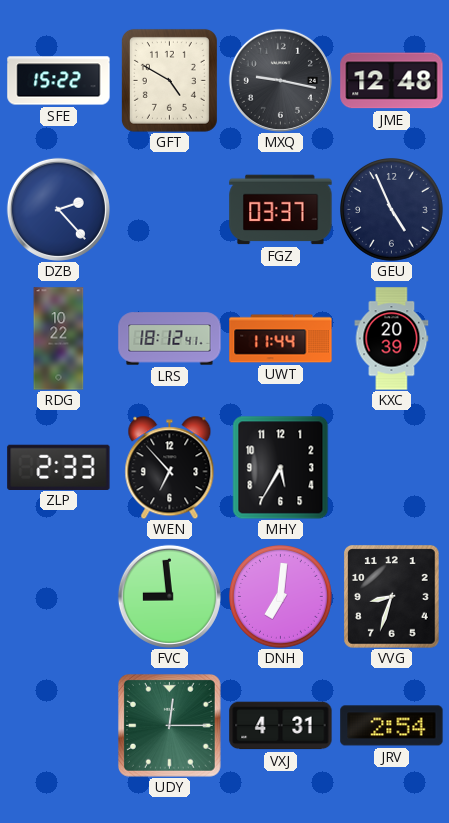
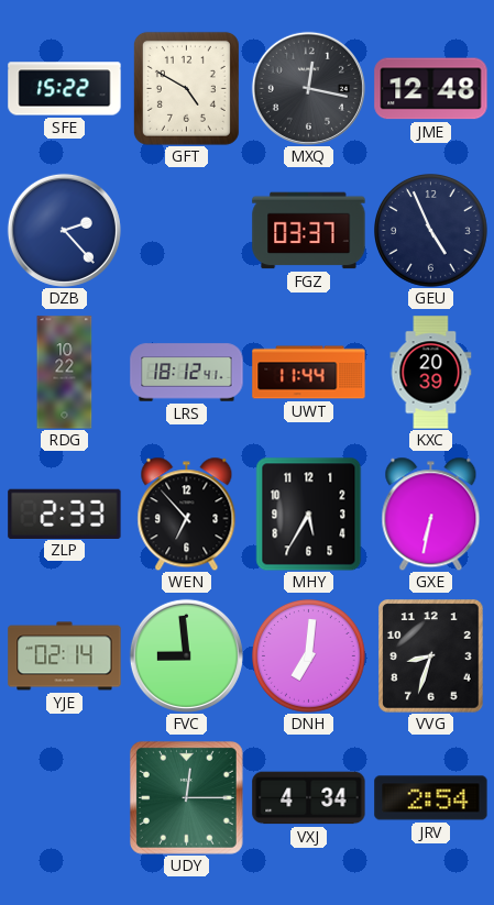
MXQ: 9:17 -> 12:17
GXE: none -> 6:32
YJE: none -> 02:14
VXJ: 4:31 -> 4:34
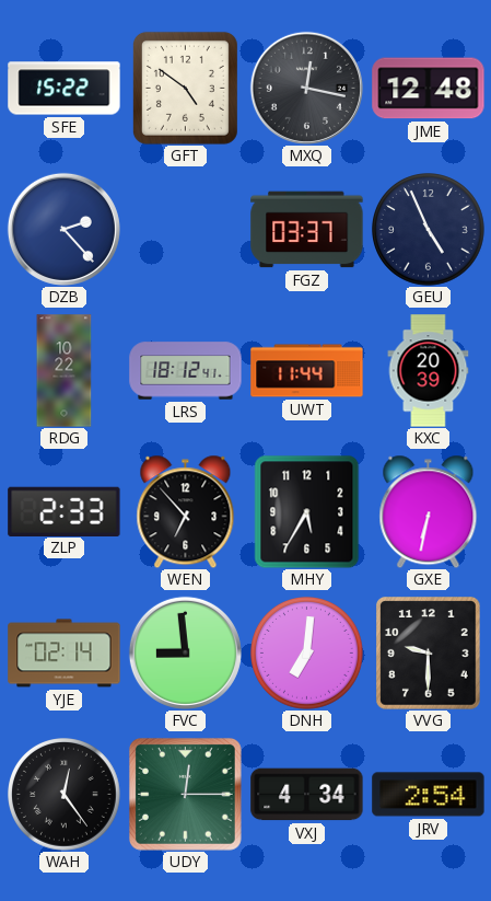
GFT: 4:50 -> 4:51
VVG: 8:33 -> 9:30
WAH: none -> 12:24
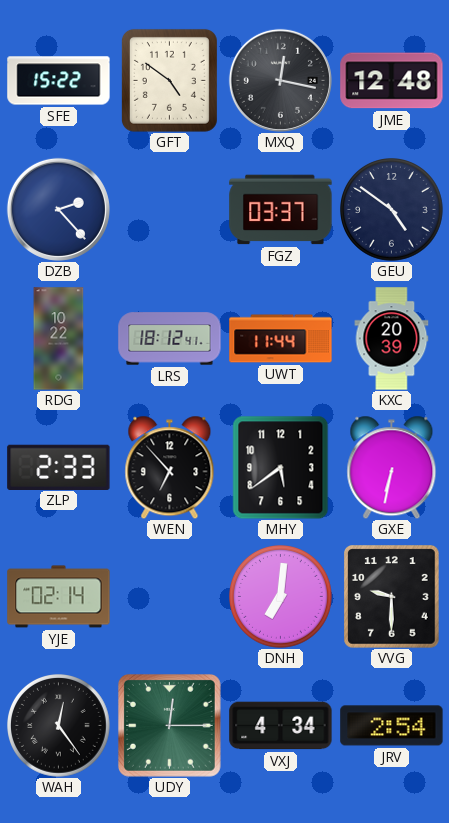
GEU: 4:56 -> 4:51
MHY: 5:35 -> 5:39
FVC: 8:59 -> none
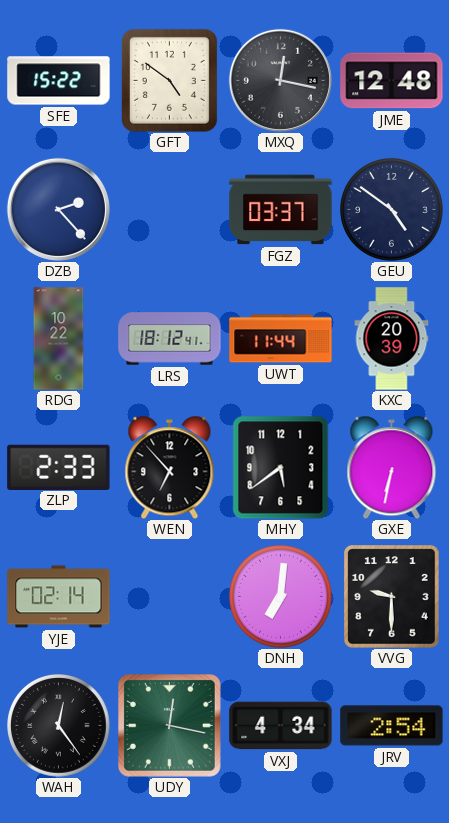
UDY: 12:15 -> 12:17
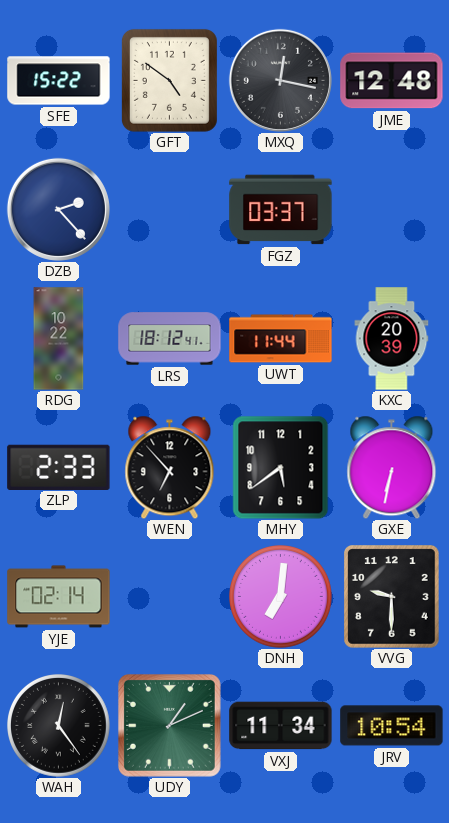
GEU: 4:51 -> none
UDY: 12:17 -> 1:11
VXJ: 4:34 -> 11:34
JRV: 2:54 -> 10:54
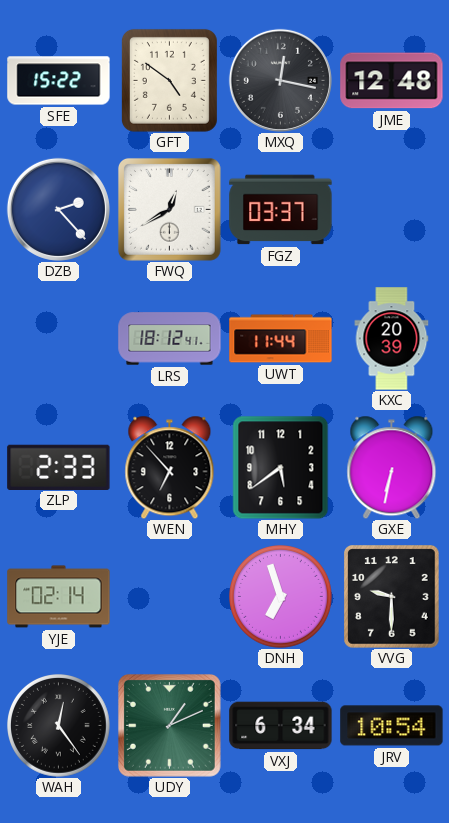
FWQ: none -> 12:40
RDG: 10:22 -> none
DNH: 7:01 -> 6:57
VXJ: 11:34 -> 6:34
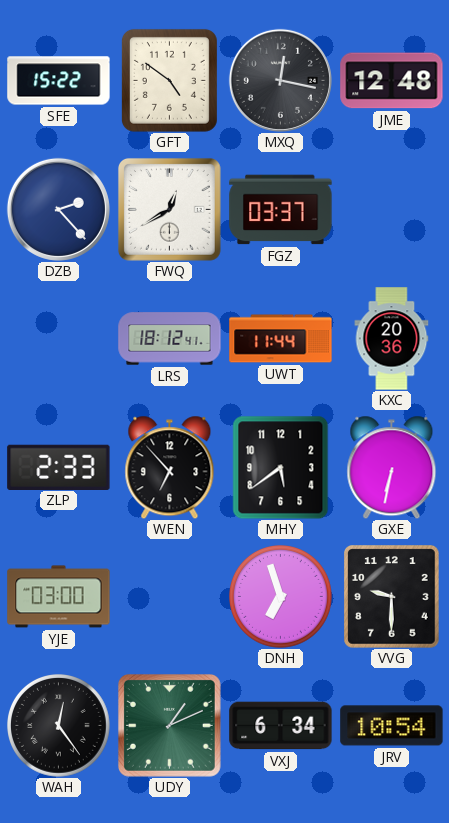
KXC: 20:39 -> 20:36
YJE: 02:14 -> 03:00
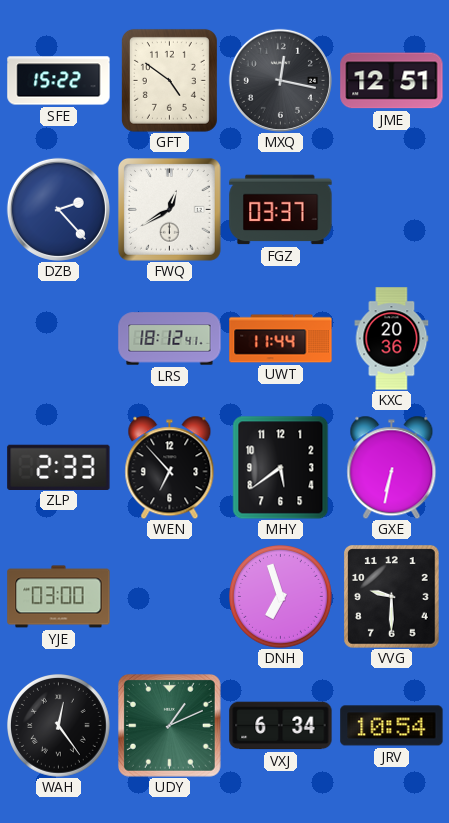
JME: 12:48 -> 12:51
